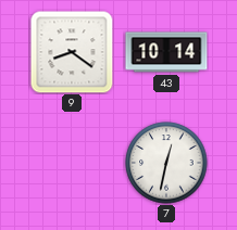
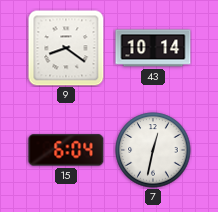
15: none -> 6:04
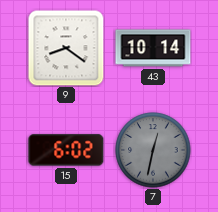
15: 6:04 -> 6:02
7 dial: white -> grey
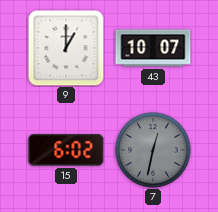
9: 8:21 -> 1:00
43: 10:14 -> 10:07
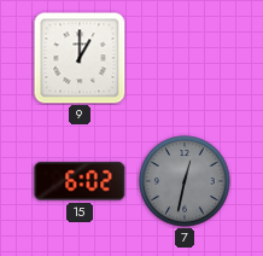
43: 10:07 -> none
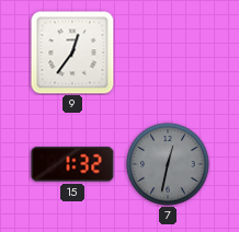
9: 1:00 -> 12:36
15: 6:02 -> 1:32
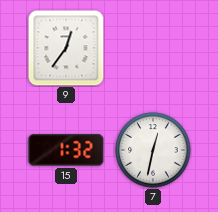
7 dial: grey -> white
